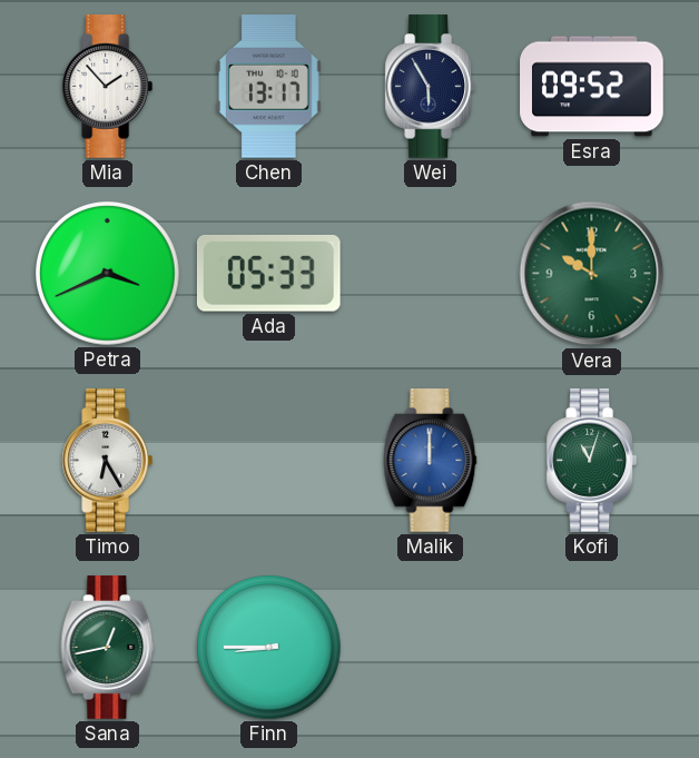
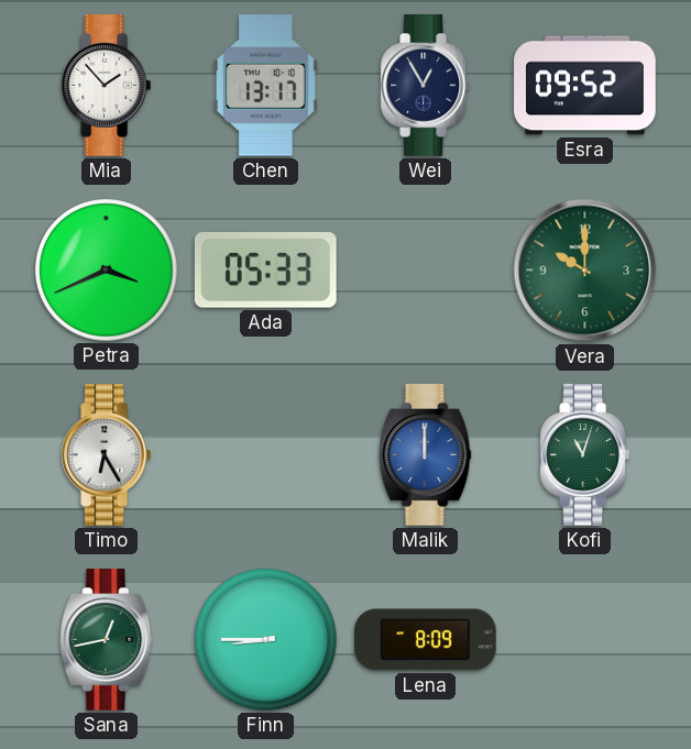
Wei: 5:55 -> 12:55
Lena: none -> 8:09
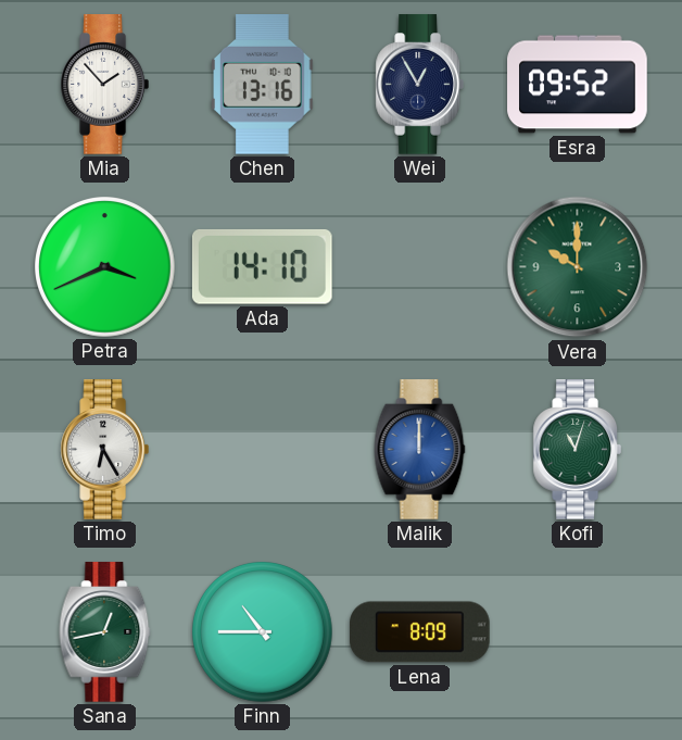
Chen: 13:17 -> 13:16
Ada: 05:33 -> 14:10
Finn: 8:45 -> 10:45
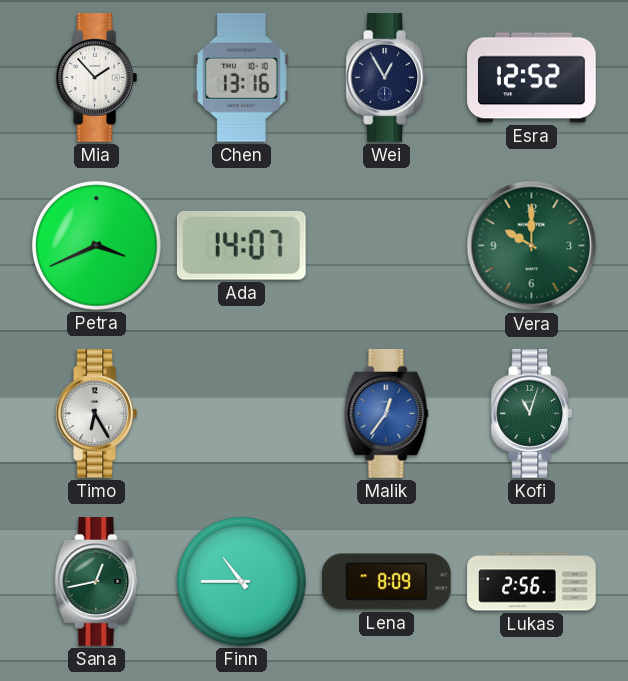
Esra: 09:52 -> 12:52
Ada: 14:10 -> 14:07
Malik: 12:00 -> 12:36
Lukas: none -> 2:56
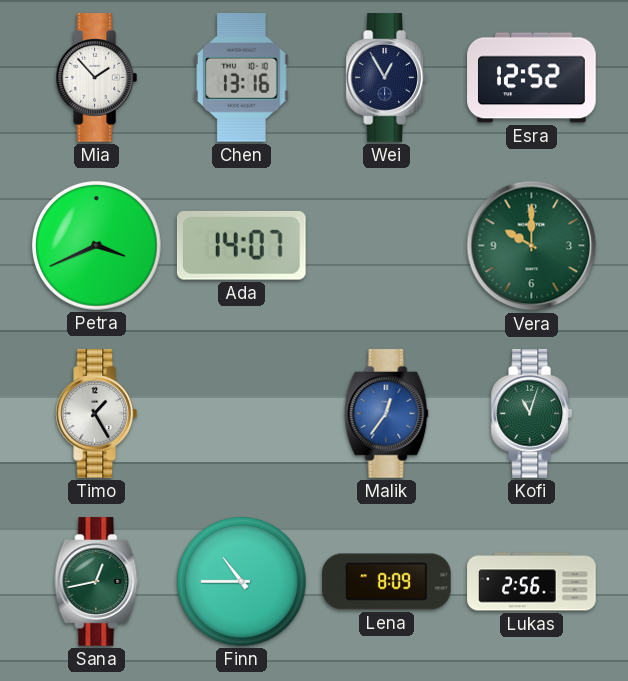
Timo: 6:25 -> 1:25
